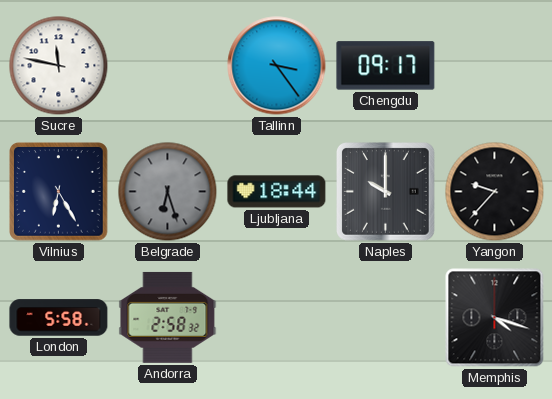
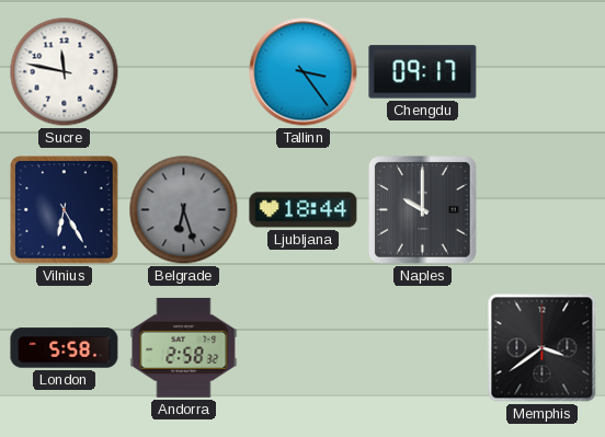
Yangon: 9:37 -> none
Memphis: 4:18 -> 3:39
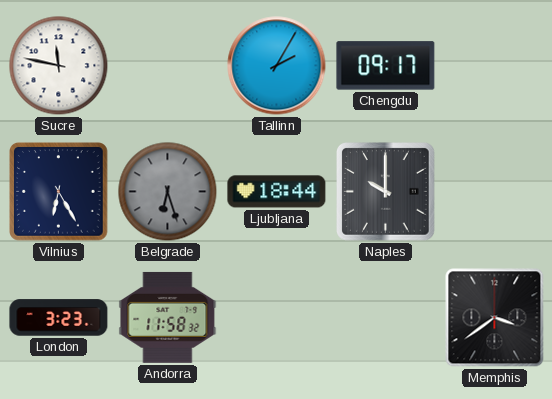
Tallinn: 3:24 -> 2:05
London: 5:58 -> 3:23
Andorra: 2:58 -> 11:58
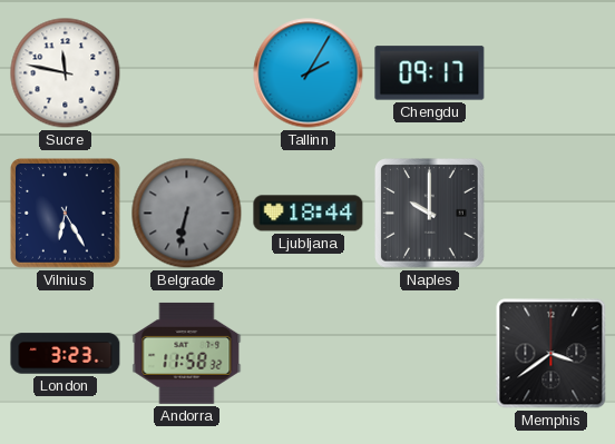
Belgrade: 6:27 -> 6:32
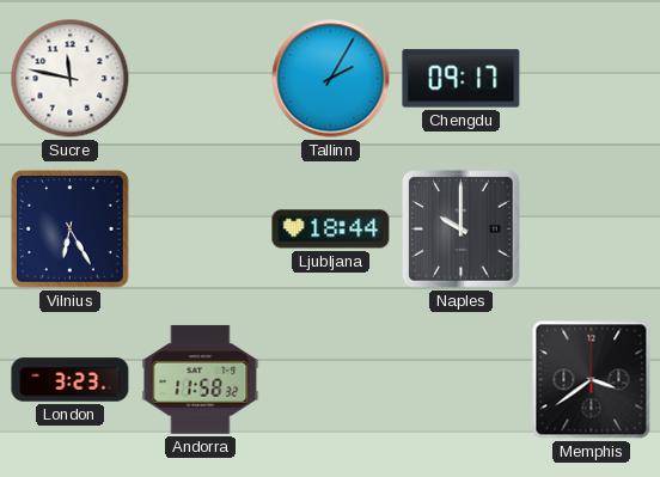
Belgrade: 6:32 -> none
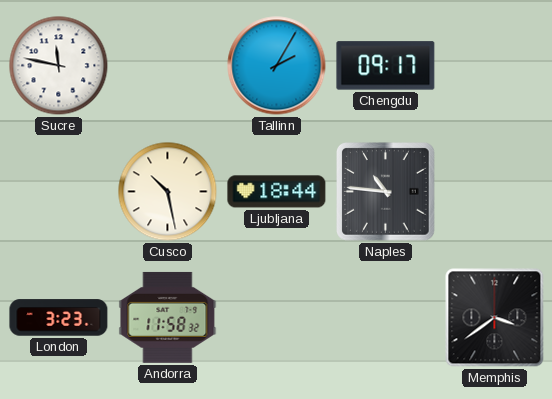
Vilnius: 6:25 -> none
Cusco: none -> 10:28
Naples: 10:00 -> 10:46
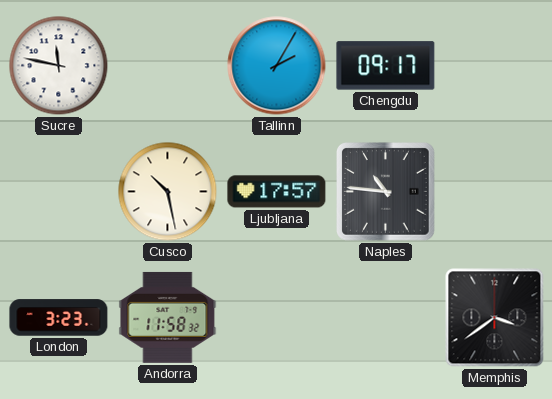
Ljubljana: 18:44 -> 17:57
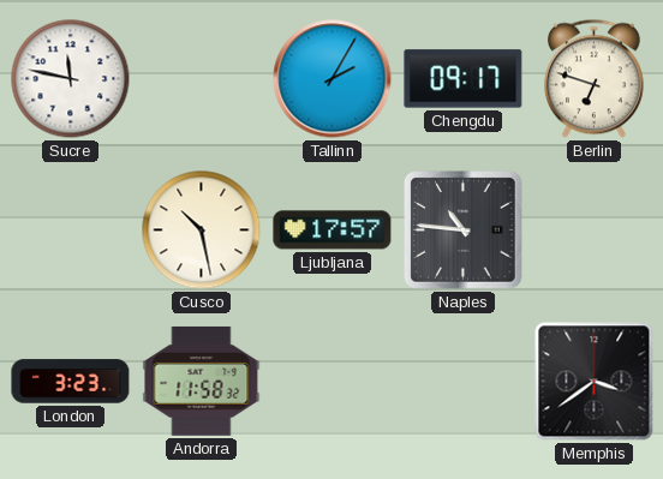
Berlin: none -> 6:48
